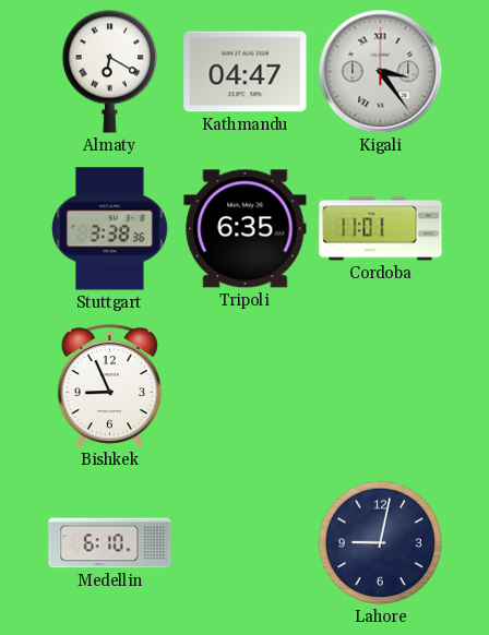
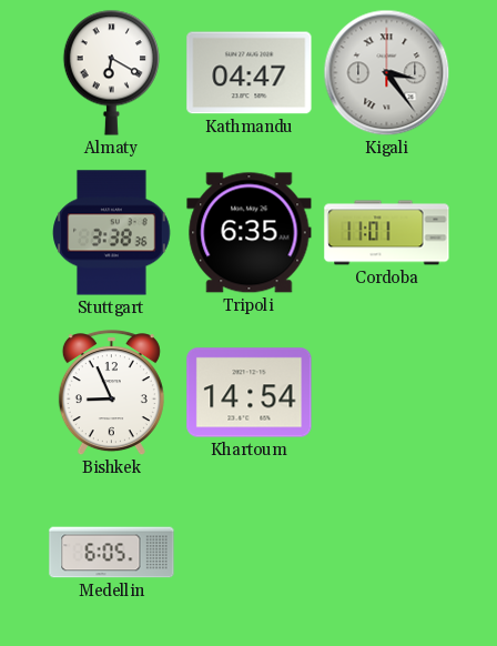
Khartoum: none -> 14:54
Medellin: 6:10 -> 6:05
Lahore: 9:02 -> none
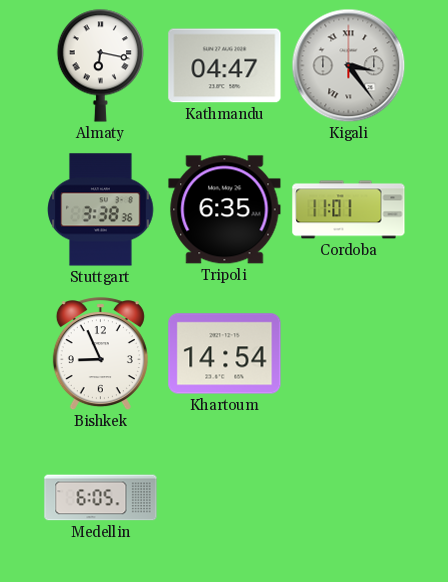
Almaty: 6:20 -> 6:17
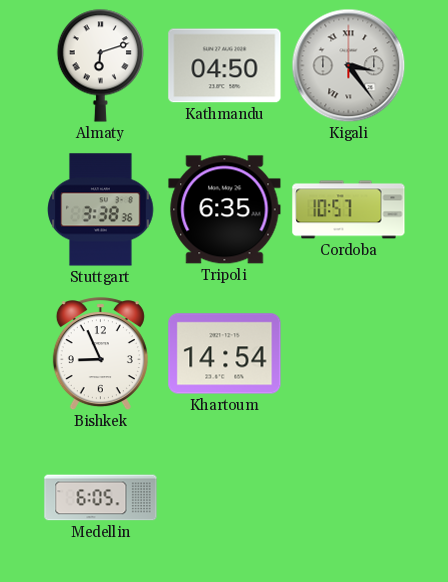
Almaty: 6:17 -> 6:12
Kathmandu: 04:47 -> 04:50
Cordoba: 11:01 -> 10:57
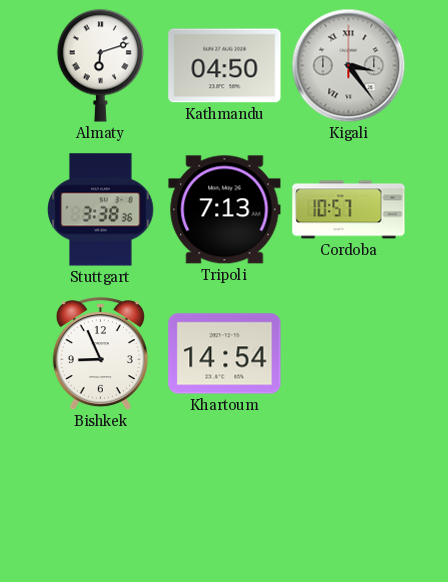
Tripoli: 6:35 -> 7:13
Medellin: 6:05 -> none
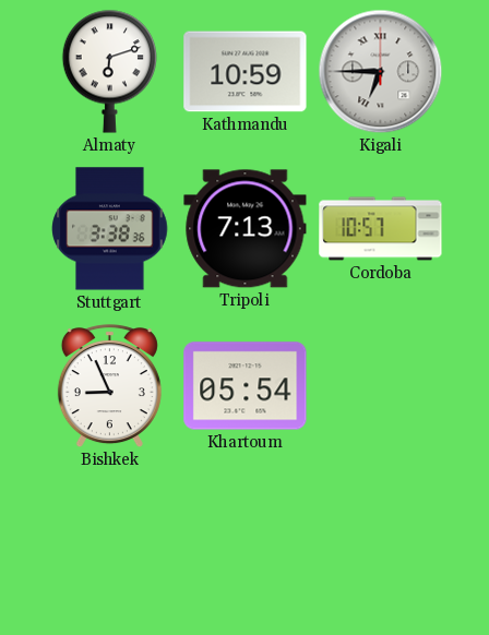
Kathmandu: 04:50 -> 10:59
Kigali: 3:24 -> 6:45
Khartoum: 14:54 -> 05:54
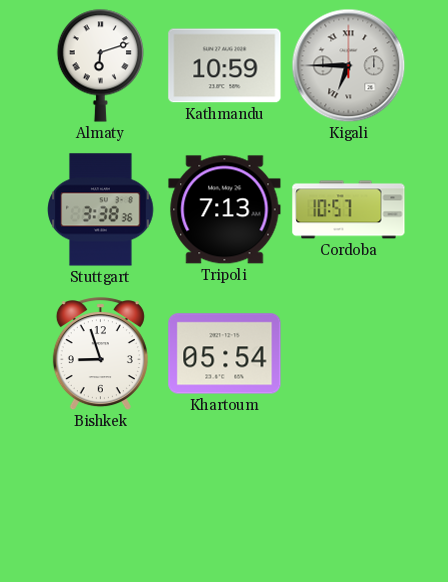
Bishkek: 8:56 -> 8:57
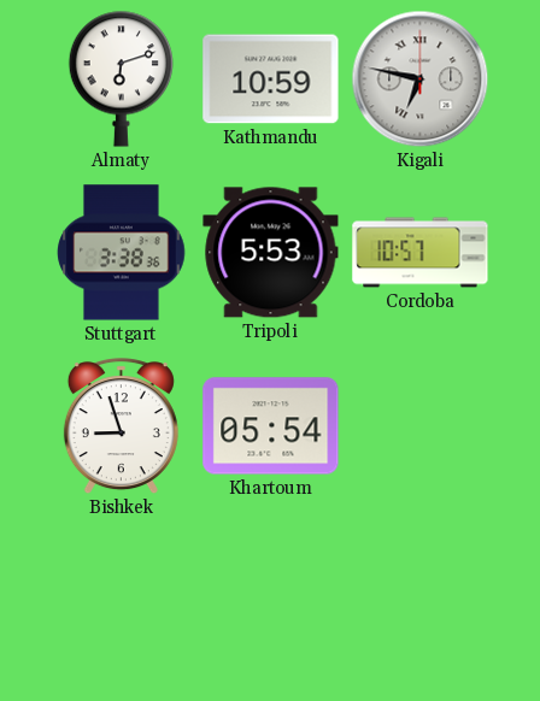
Kigali: 6:45 -> 6:47
Tripoli: 7:13 -> 5:53
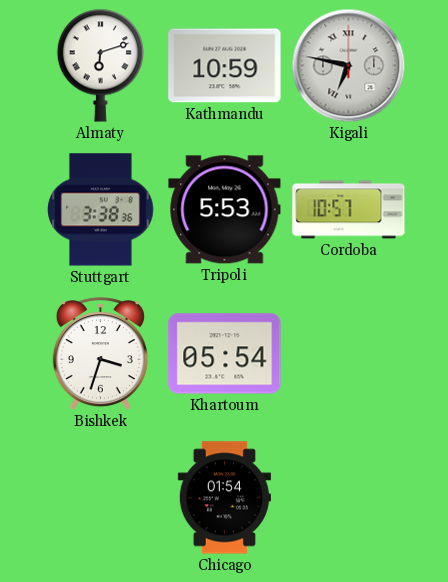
Bishkek: 8:57 -> 3:33
Chicago: none -> 01:54
